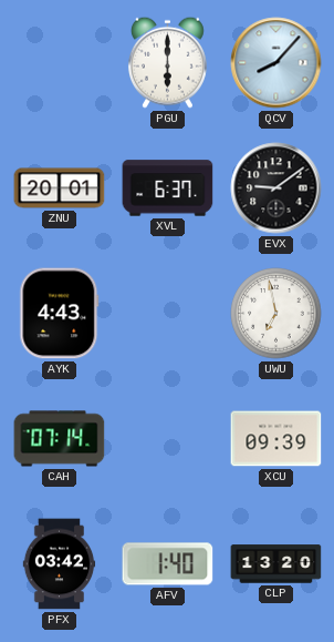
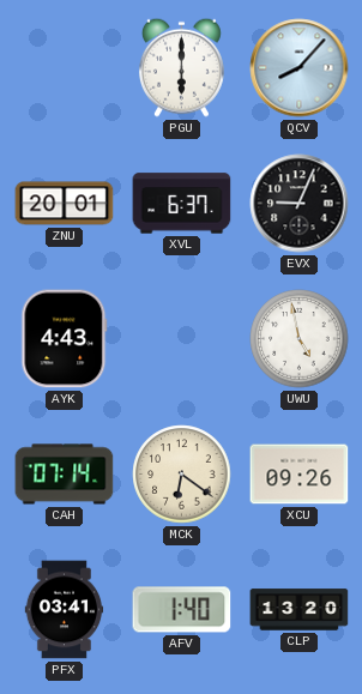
EVX: 9:09 -> 9:04
UWU: 6:58 -> 4:58
MCK: none -> 6:21
XCU: 09:39 -> 09:26
PFX: 03:42 -> 03:41
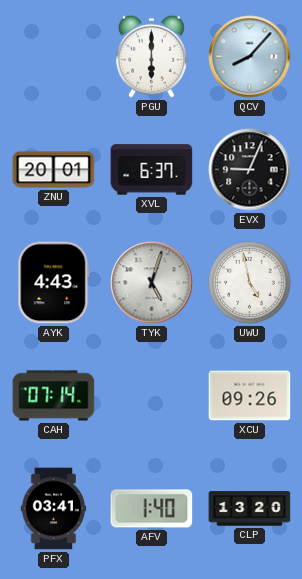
TYK: none -> 5:03
MCK: 6:21 -> none
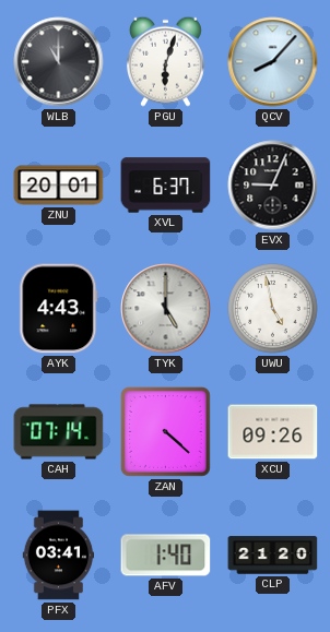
WLB: none -> 11:00
PGU: 6:00 -> 6:03
TYK: 5:03 -> 5:00
ZAN: none -> 4:22
CLP: 13:20 -> 21:20
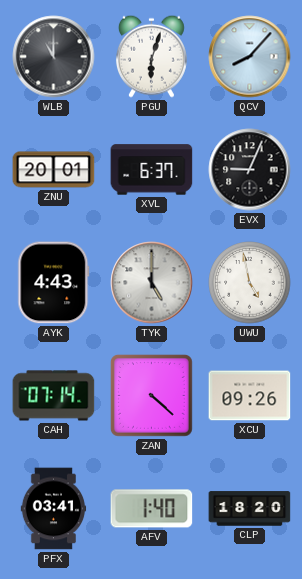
CLP: 21:20 -> 18:20
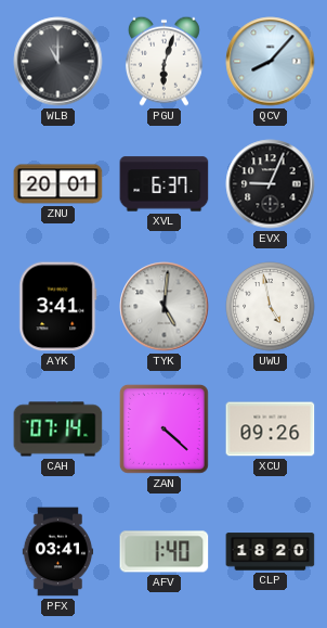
AYK: 4:43 -> 3:41
TYK: 5:00 -> 5:01
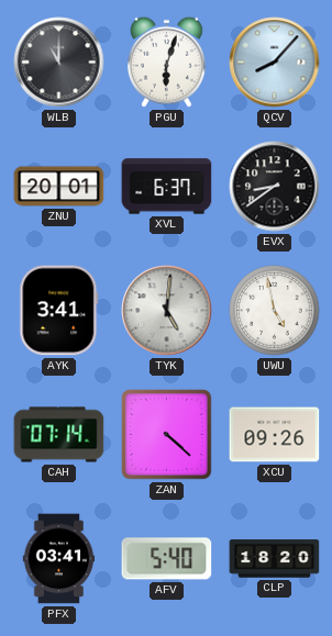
EVX: 9:04 -> 8:39
AFV: 1:40 -> 5:40
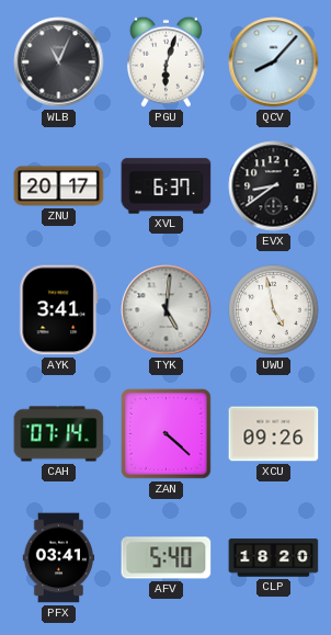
WLB: 11:00 -> 11:04
ZNU: 20:01 -> 20:17
